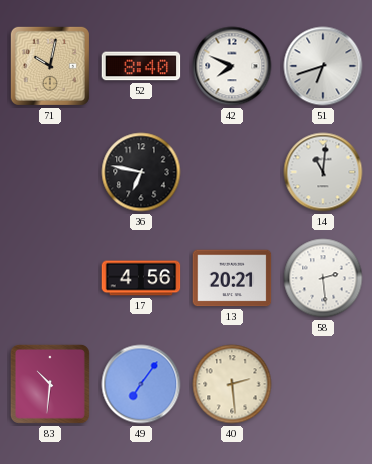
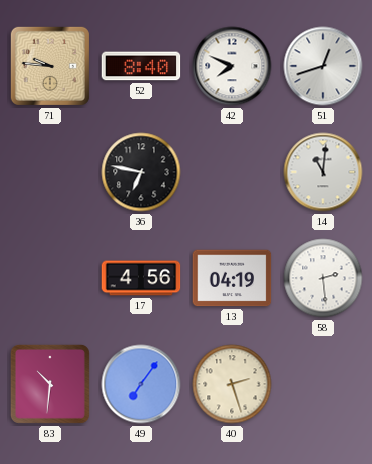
71: 10:02 -> 9:46
51: 6:42 -> 12:42
13: 20:21 -> 04:19
40: 2:29 -> 2:27
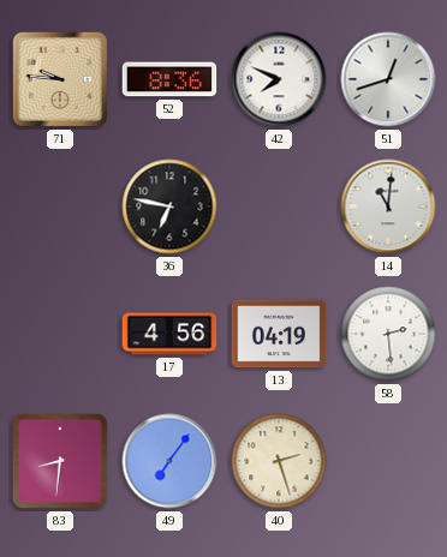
52: 8:40 -> 8:36
83: 10:31 -> 8:31
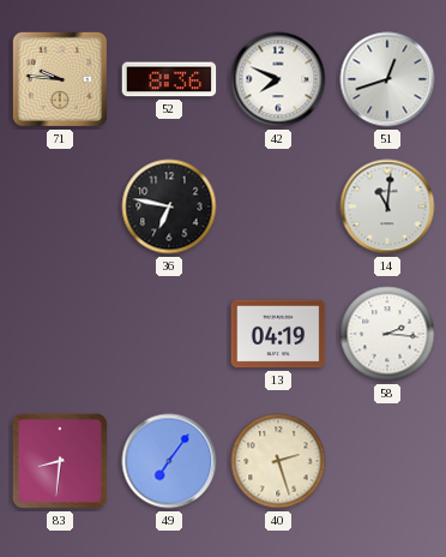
17: 4:56 -> none
58: 2:29 -> 2:16
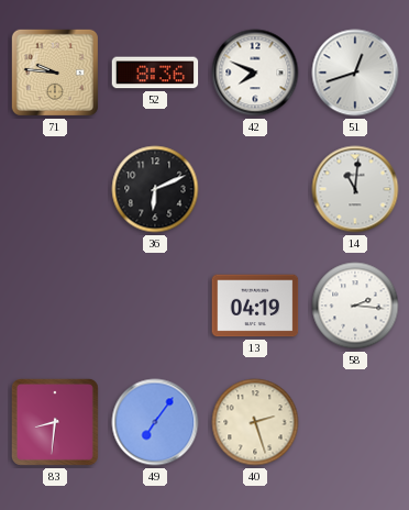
36: 6:47 -> 6:11
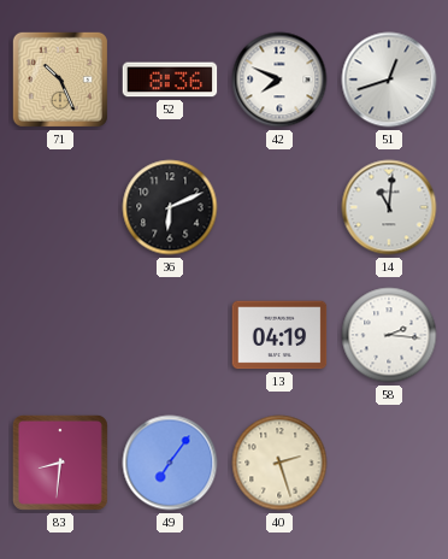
71: 9:46 -> 10:26
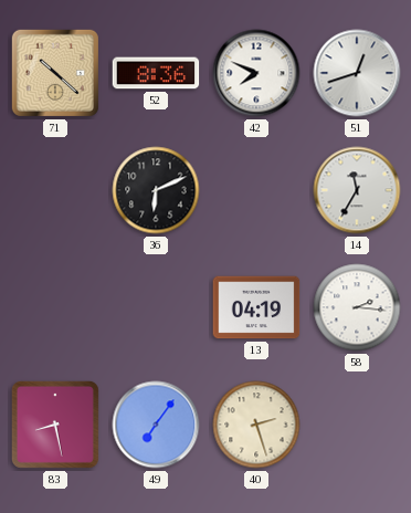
71: 10:26 -> 10:22
14: 11:01 -> 11:35
83: 8:31 -> 8:28
